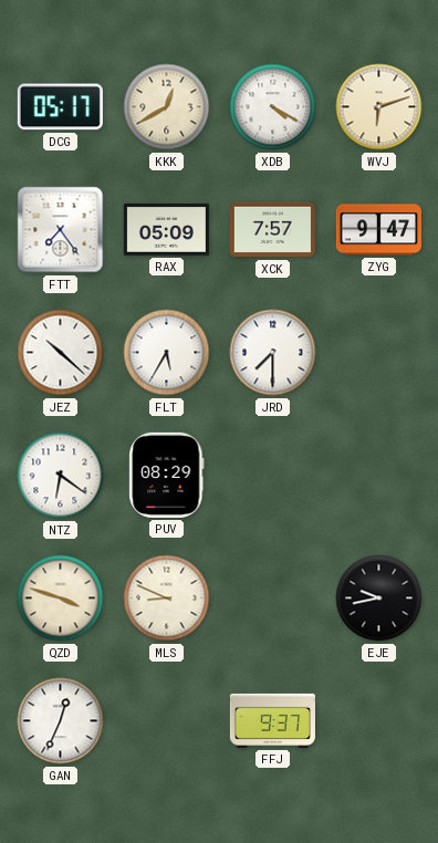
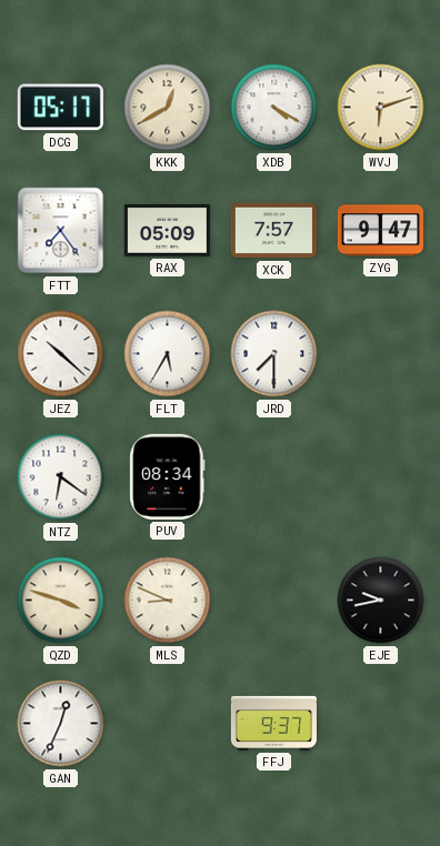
PUV: 08:29 -> 08:34
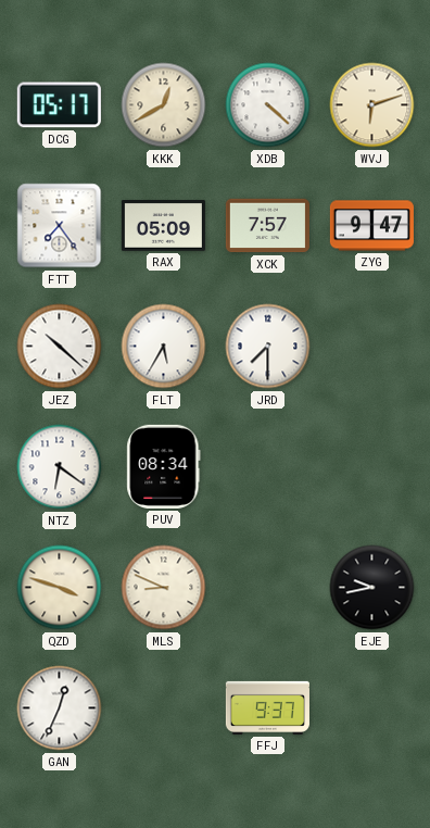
XDB: 4:20 -> 4:22
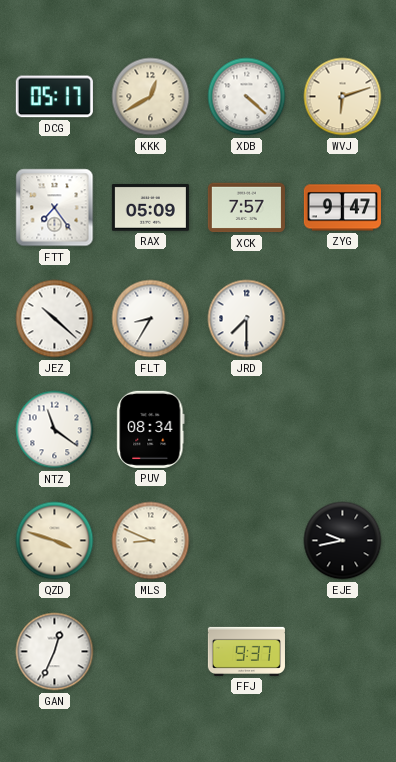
FLT: 5:35 -> 8:35
NTZ: 6:21 -> 11:21
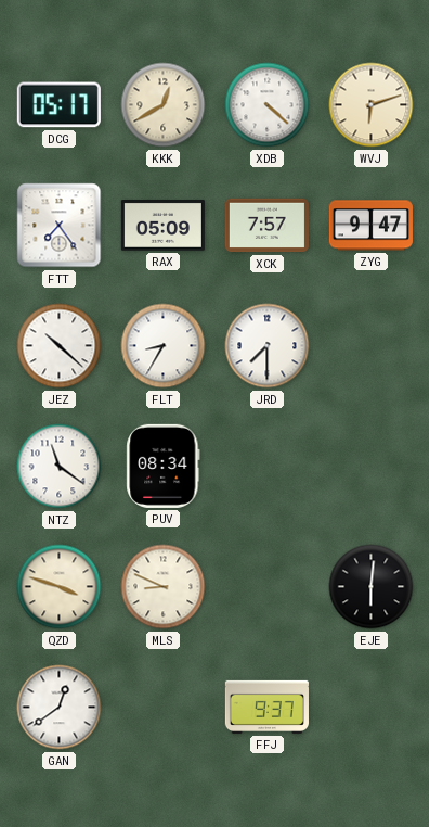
EJE: 9:43 -> 6:01
GAN: 12:34 -> 12:39
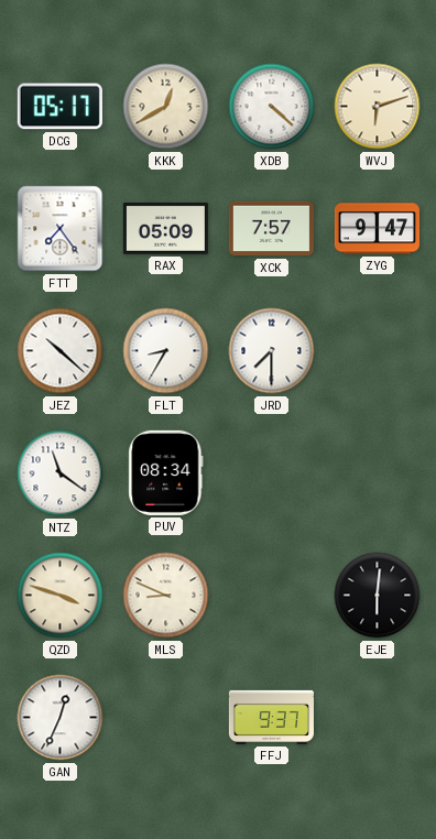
GAN: 12:39 -> 12:34
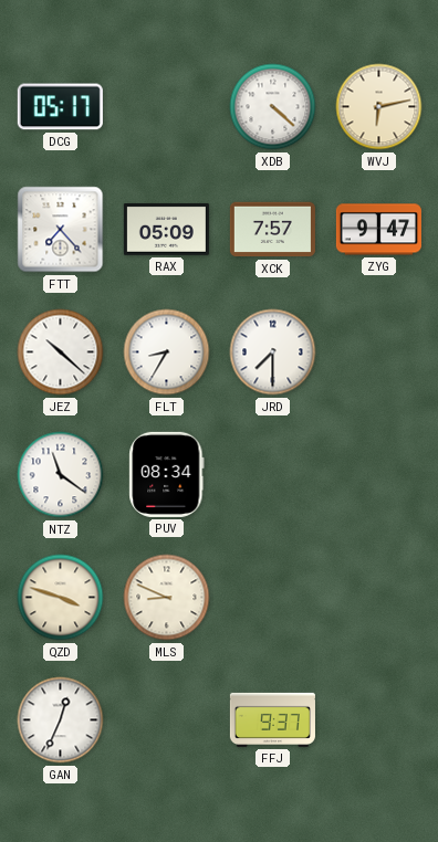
KKK: 12:40 -> none
WVJ: 6:12 -> 6:13
FTT: 7:24 -> 7:23
EJE: 6:01 -> none
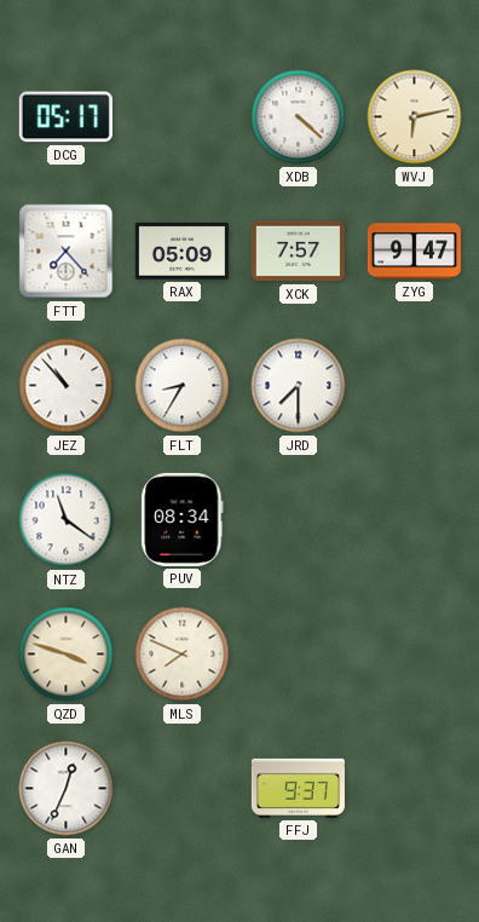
JEZ: 10:22 -> 10:53
MLS: 8:49 -> 7:49
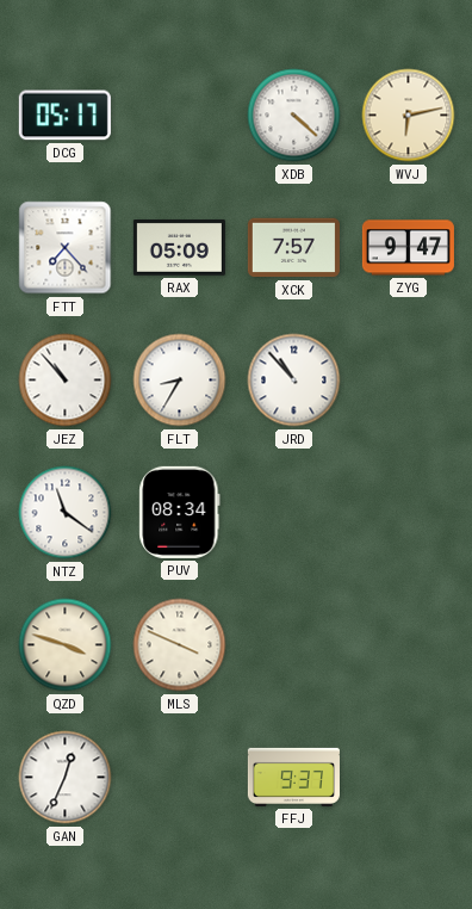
JRD: 7:30 -> 10:53
MLS: 7:49 -> 3:49
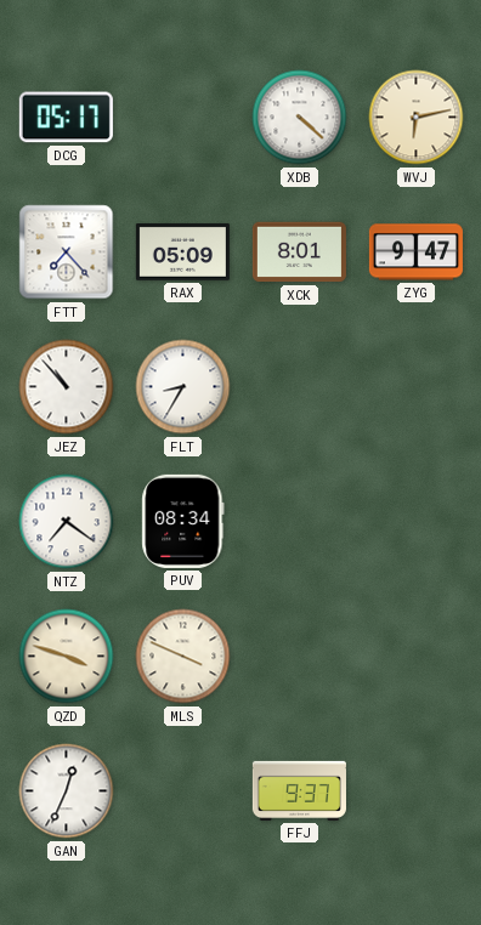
XCK: 7:57 -> 8:01
JRD: 10:53 -> none
NTZ: 11:21 -> 7:21
